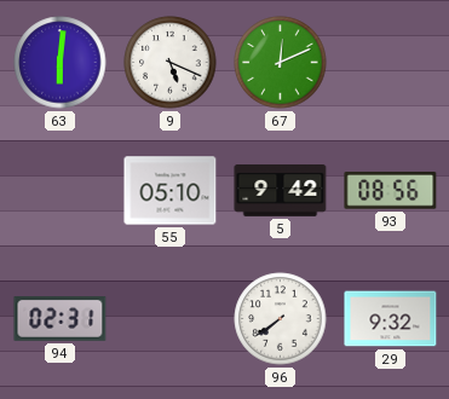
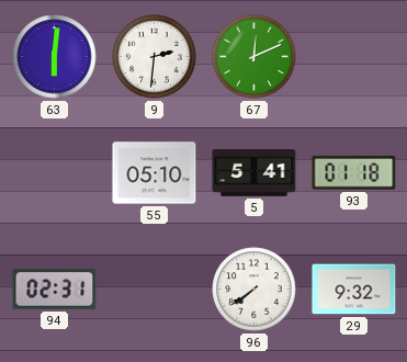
9: 5:19 -> 2:31
5: 9:42 -> 5:41
93: 08:56 -> 01:18
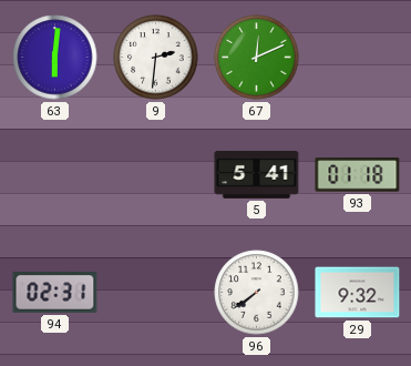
55: 05:10 -> none
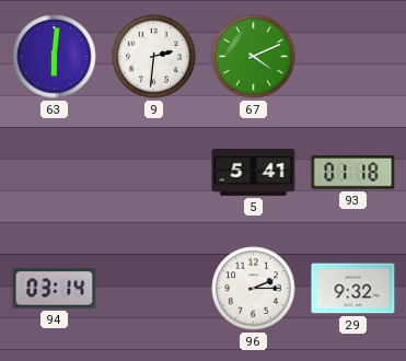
67: 12:11 -> 4:11
94: 02:31 -> 03:14
96: 7:39 -> 2:15
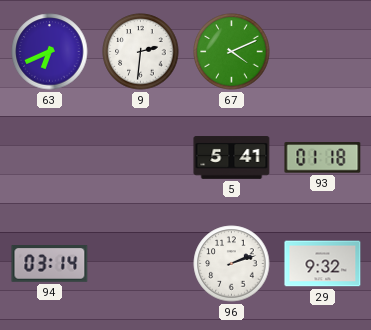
63: 6:01 -> 6:41
96: 2:15 -> 2:12
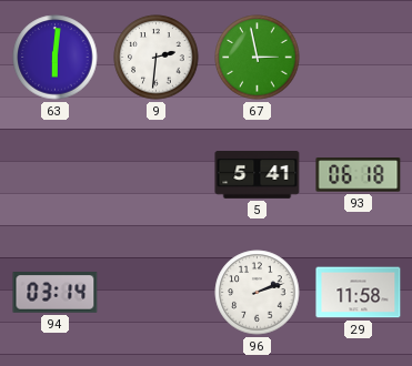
63: 6:41 -> 6:01
67: 4:11 -> 2:58
93: 01:18 -> 06:18
29: 9:32 -> 11:58
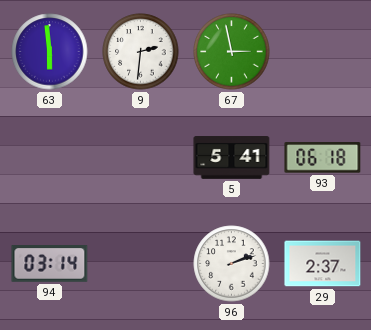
63: 6:01 -> 5:59
29: 11:58 -> 2:37
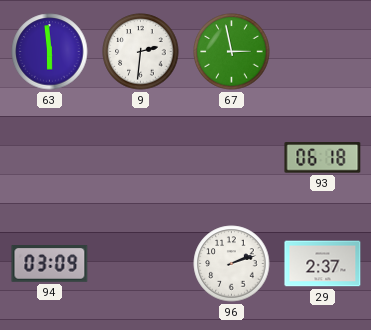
5: 5:41 -> none
94: 03:14 -> 03:09
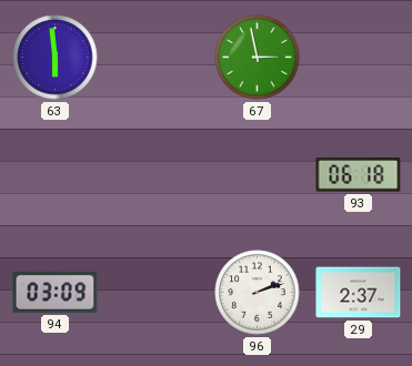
9: 2:31 -> none
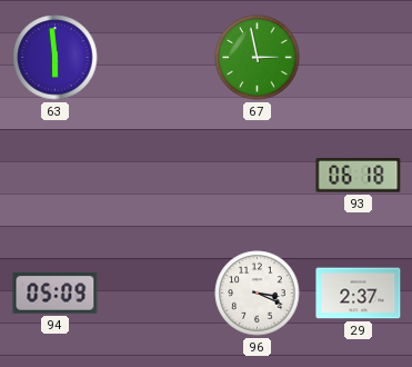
94: 03:09 -> 05:09
96: 2:12 -> 3:19
